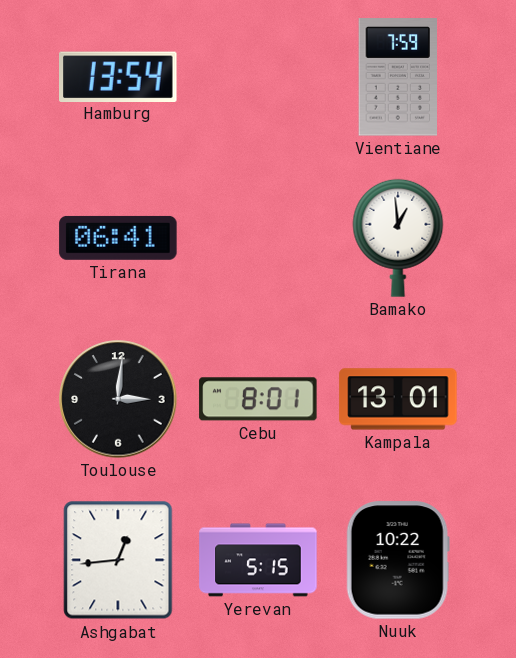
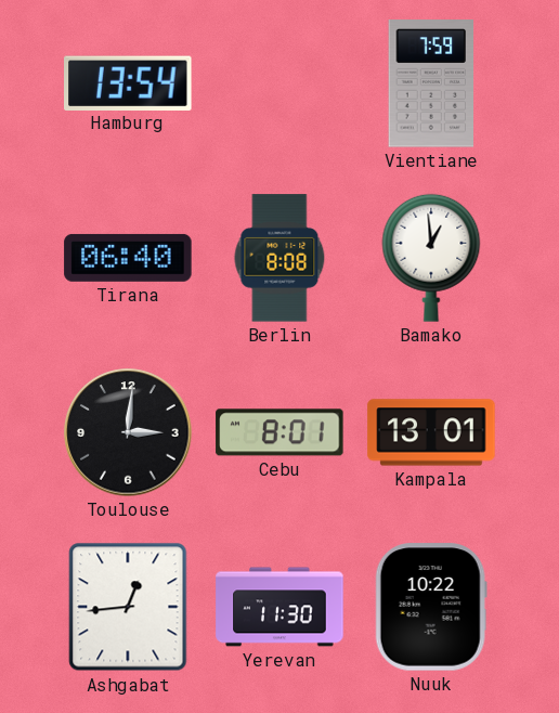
Tirana: 06:41 -> 06:40
Berlin: none -> 8:08
Yerevan: 5:15 -> 11:30
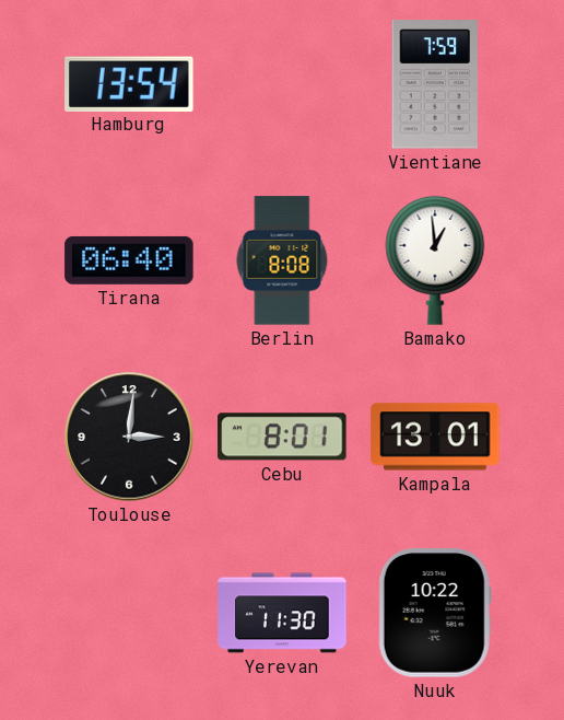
Ashgabat: 12:44 -> none
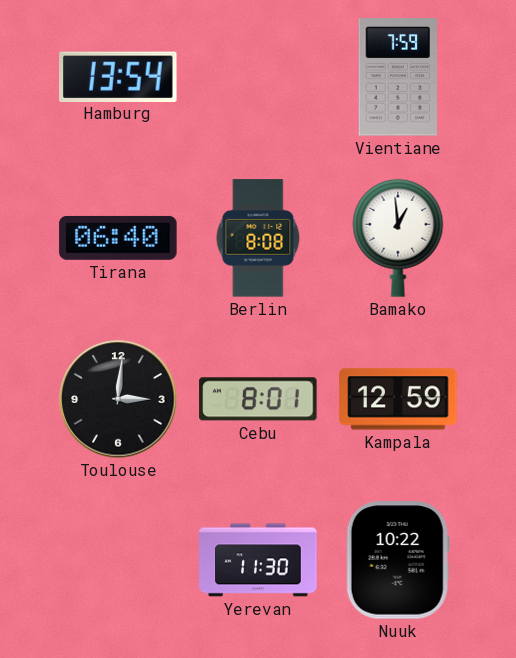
Kampala: 13:01 -> 12:59
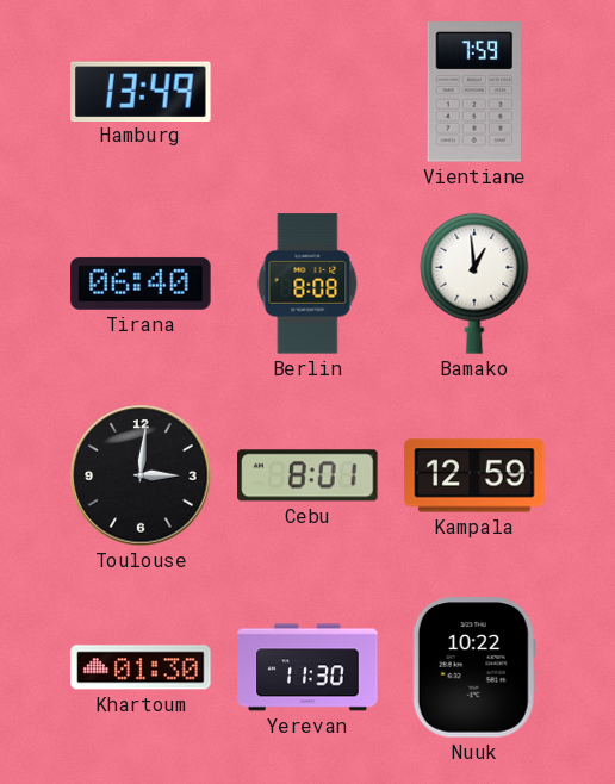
Hamburg: 13:54 -> 13:49
Khartoum: none -> 01:30
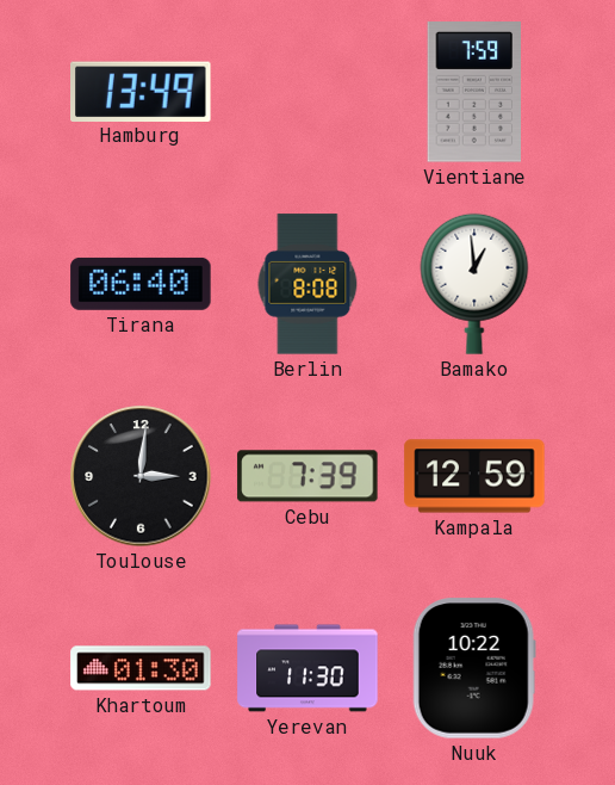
Cebu: 8:01 -> 7:39
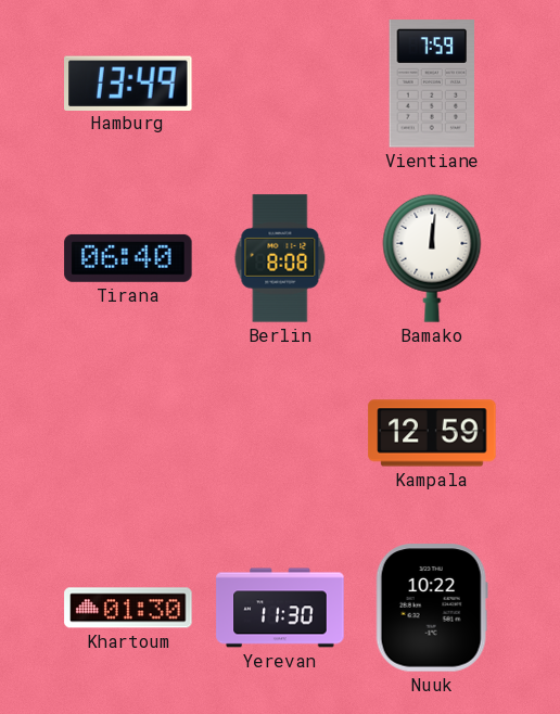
Bamako: 12:59 -> 12:01
Toulouse: 3:01 -> none
Cebu: 7:39 -> none
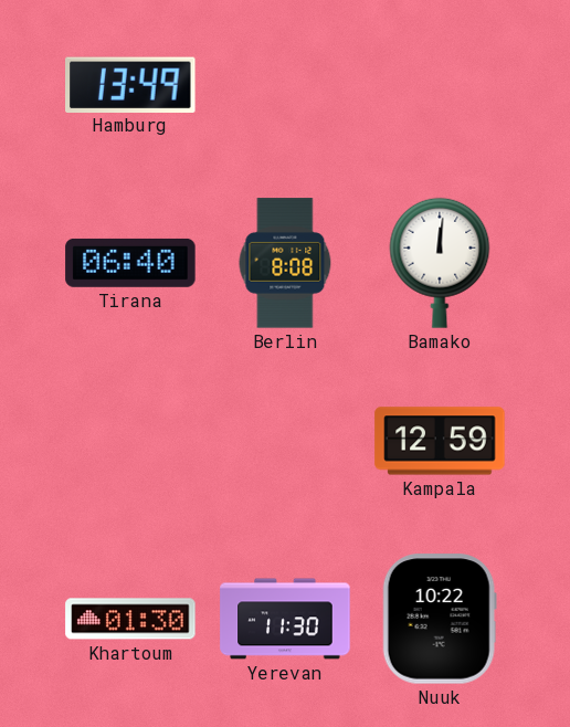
Vientiane: 7:59 -> none
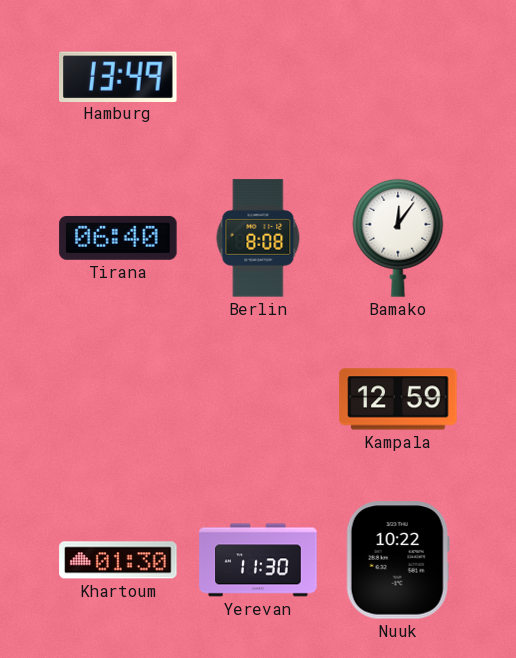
Bamako: 12:01 -> 12:06
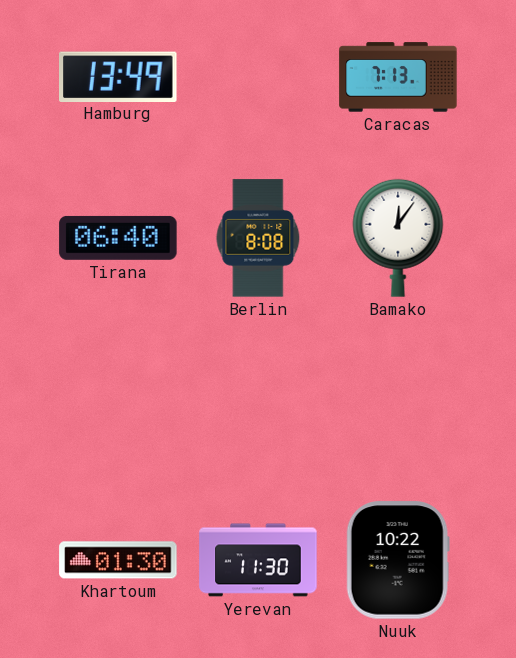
Caracas: none -> 7:13
Kampala: 12:59 -> none
